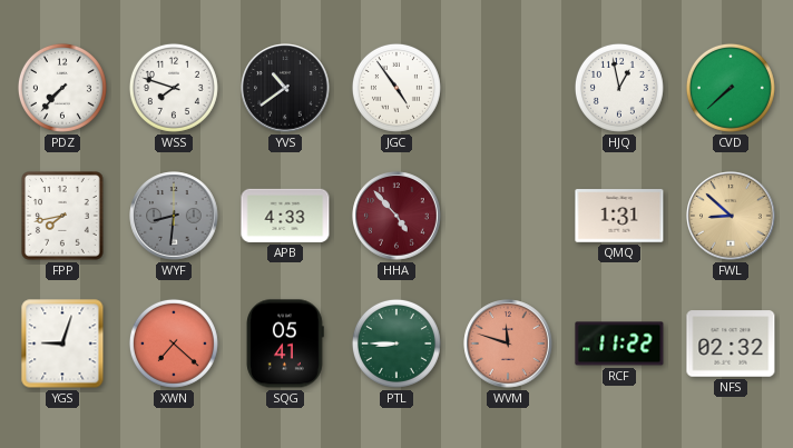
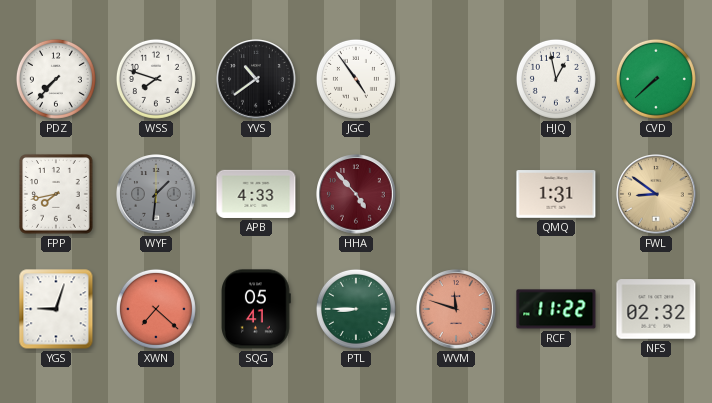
WYF: 8:31 -> 1:31
FWL: 8:52 -> 8:51
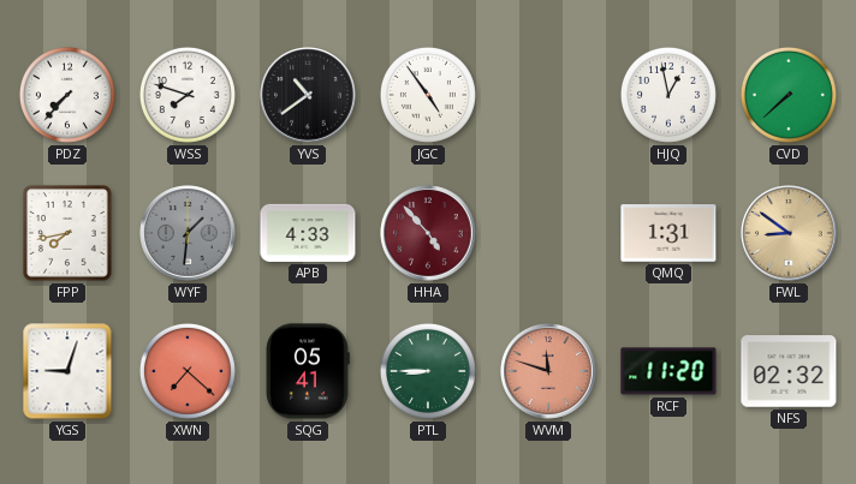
RCF: 11:22 -> 11:20
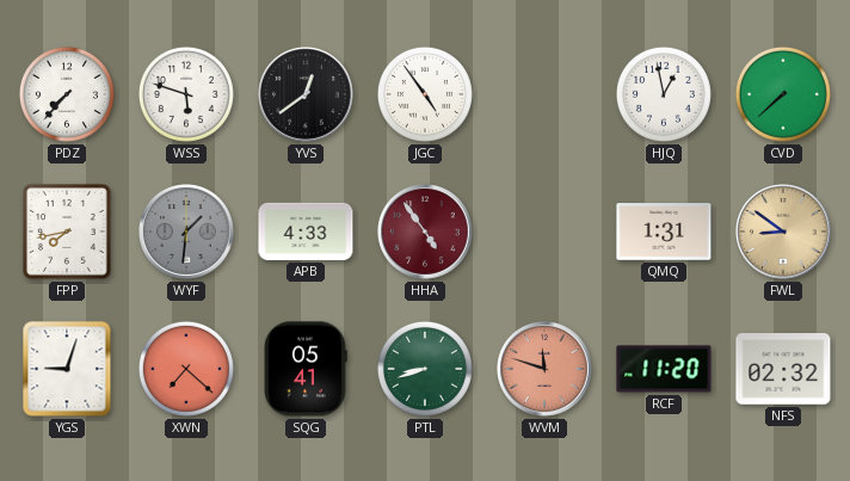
WSS: 7:48 -> 5:48
YVS: 10:39 -> 12:39
HHA: 4:53 -> 4:54
PTL: 8:45 -> 8:42
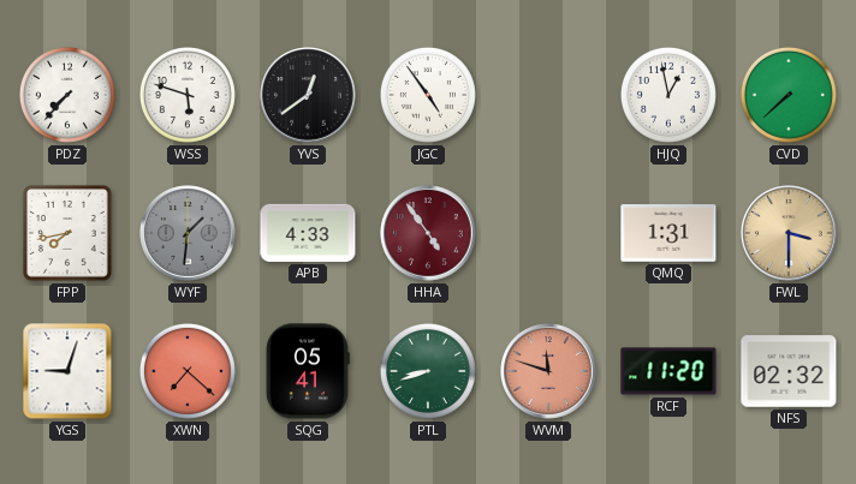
FWL: 8:51 -> 3:30
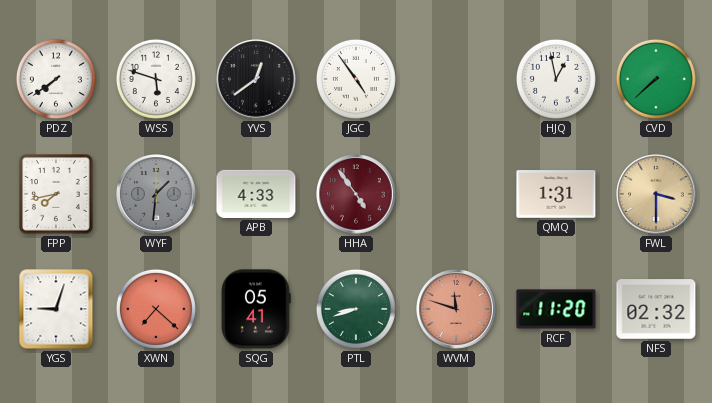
PDZ: 7:37 -> 7:39
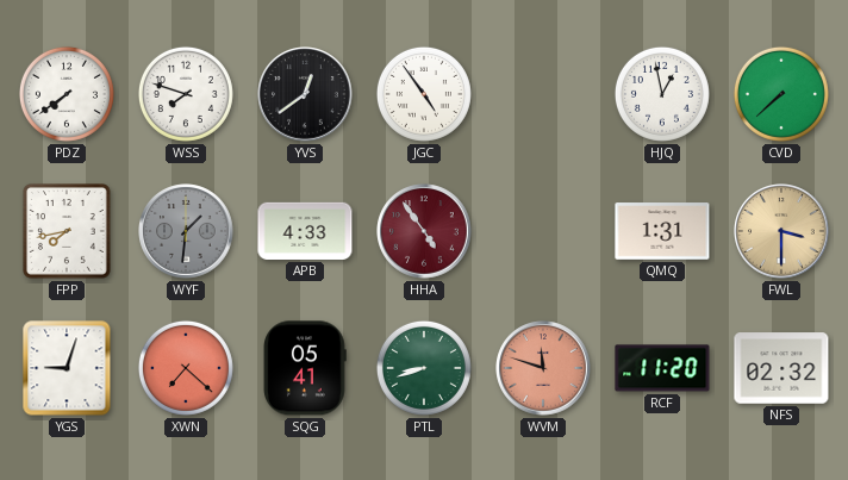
WSS: 5:48 -> 7:48
